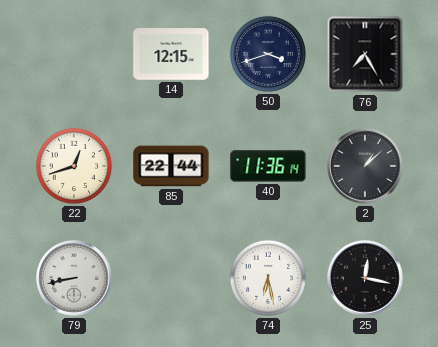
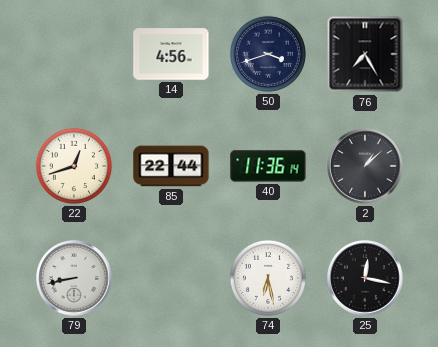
14: 12:15 -> 4:56
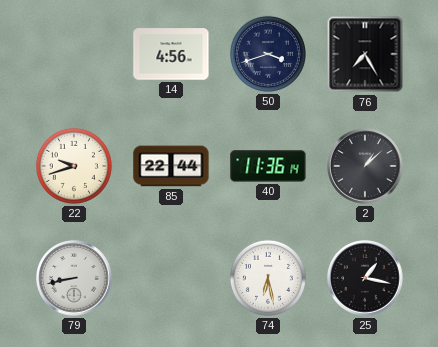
22: 12:42 -> 9:42
25: 12:17 -> 1:17
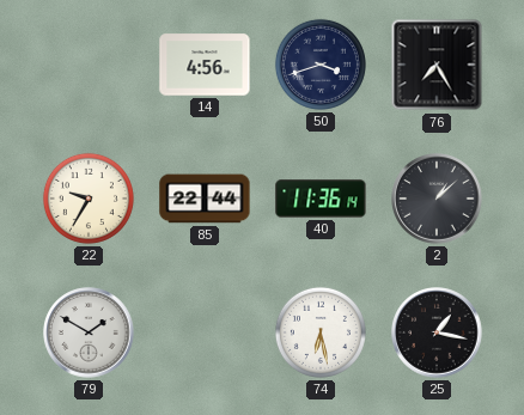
22: 9:42 -> 9:35
79: 8:43 -> 1:50
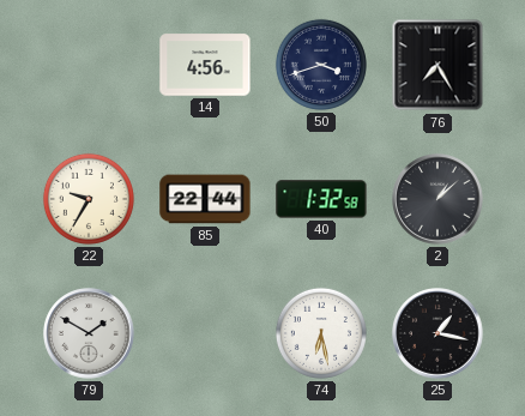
40: 11:36 -> 1:32
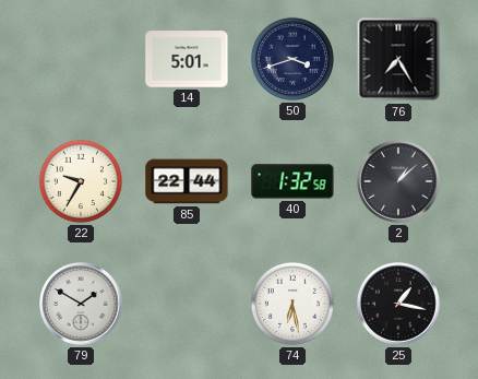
14: 4:56 -> 5:01
